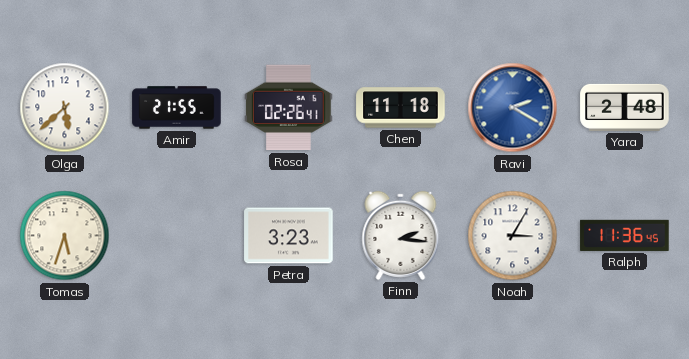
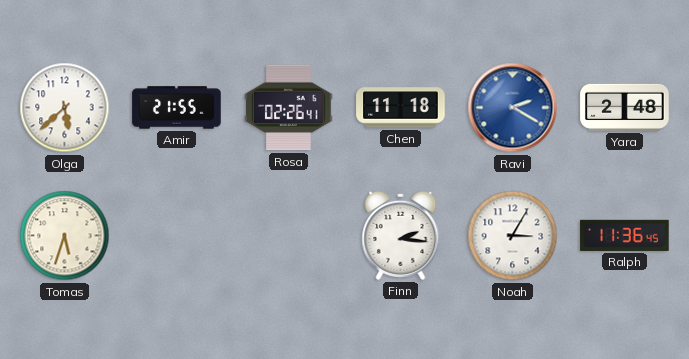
Petra: 3:23 -> none
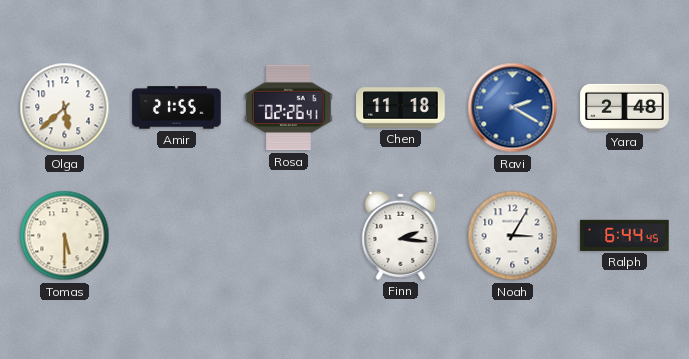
Tomas: 5:33 -> 5:30
Ralph: 11:36 -> 6:44
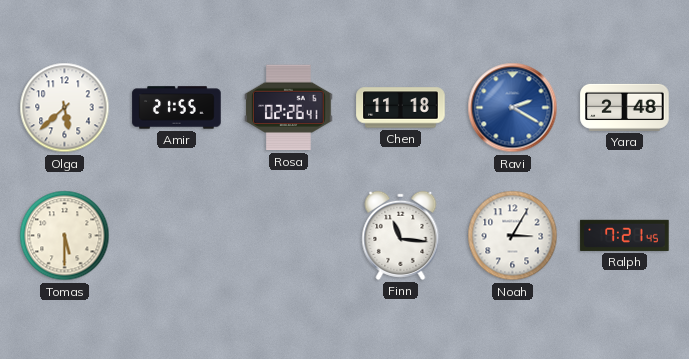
Finn: 2:16 -> 11:16
Ralph: 6:44 -> 7:21
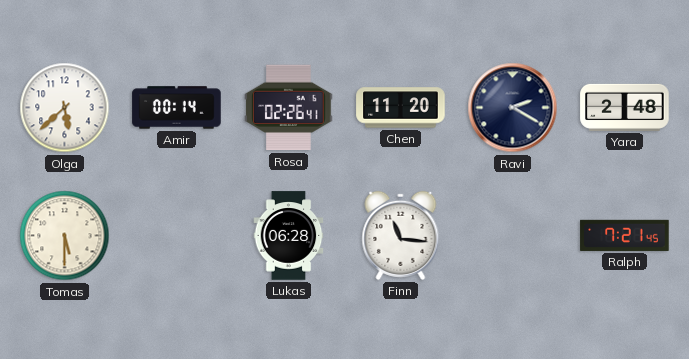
Amir: 21:55 -> 00:14
Chen: 11:18 -> 11:20
Ravi dial: blue -> navy
Lukas: none -> 06:28
Noah: 3:05 -> none
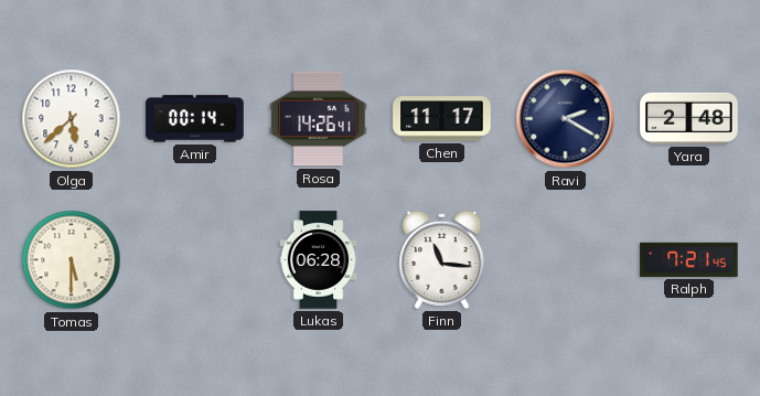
Rosa: 02:26 -> 14:26
Chen: 11:20 -> 11:17
